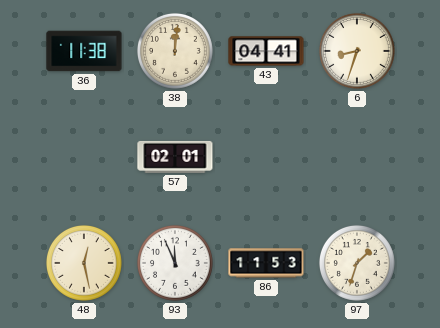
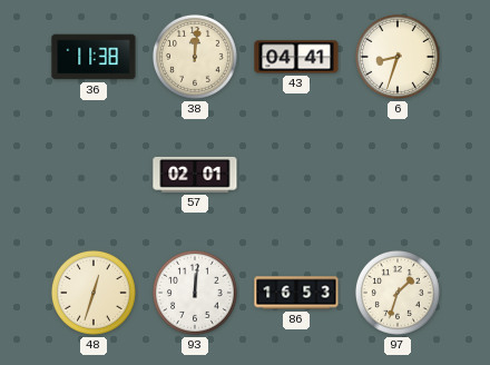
48: 12:28 -> 12:33
93: 11:56 -> 12:01
86: 11:53 -> 16:53
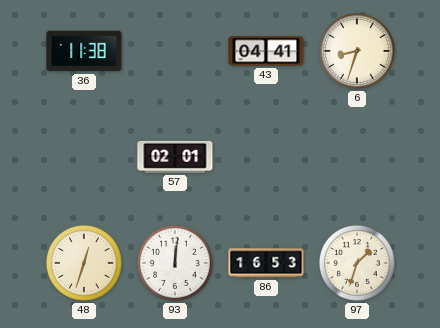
38: 12:01 -> none
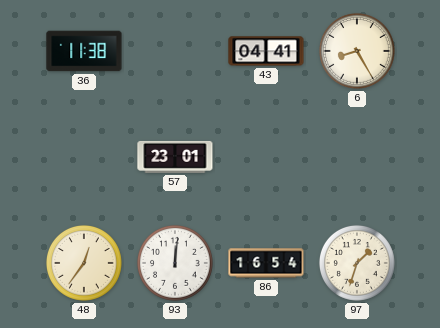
6: 8:33 -> 8:25
57: 02:01 -> 23:01
48: 12:33 -> 12:36
86: 16:53 -> 16:54
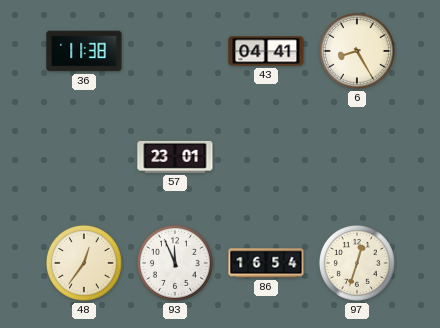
93: 12:01 -> 11:56
97: 1:33 -> 12:33
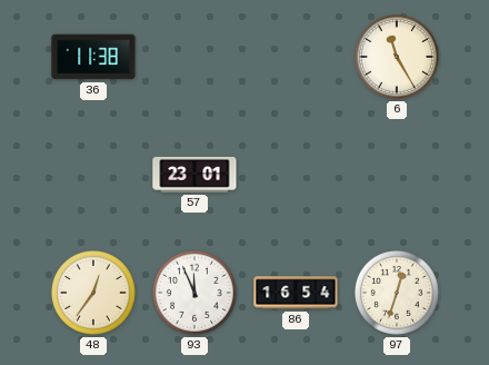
43: 04:41 -> none
6: 8:25 -> 11:25
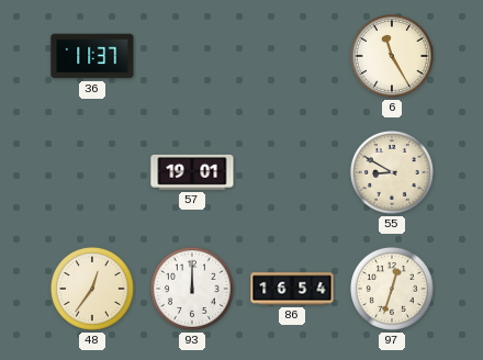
36: 11:38 -> 11:37
57: 23:01 -> 19:01
55: none -> 8:50
93: 11:56 -> 12:00
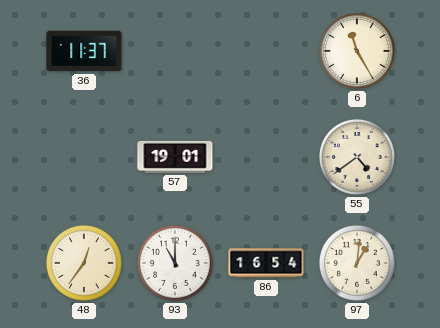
55: 8:50 -> 4:39
93: 12:00 -> 11:00
97: 12:33 -> 1:01
